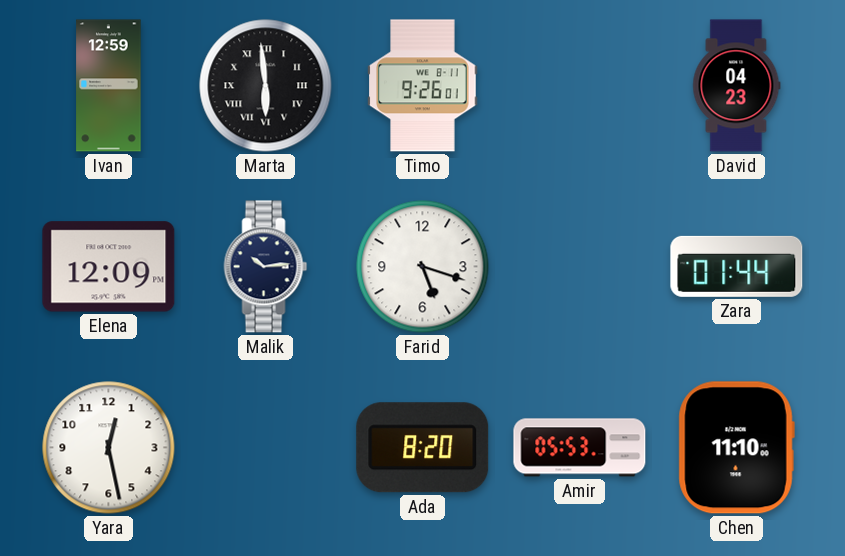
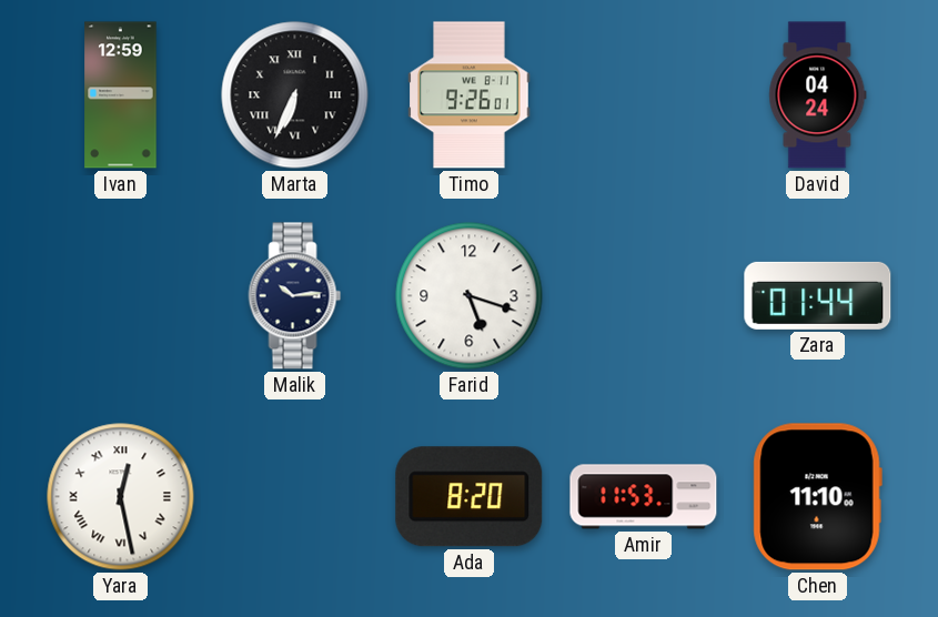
Marta: 5:59 -> 6:34
David: 04:23 -> 04:24
Elena: 12:09 -> none
Yara numerals: Arabic -> Roman
Amir: 05:53 -> 11:53
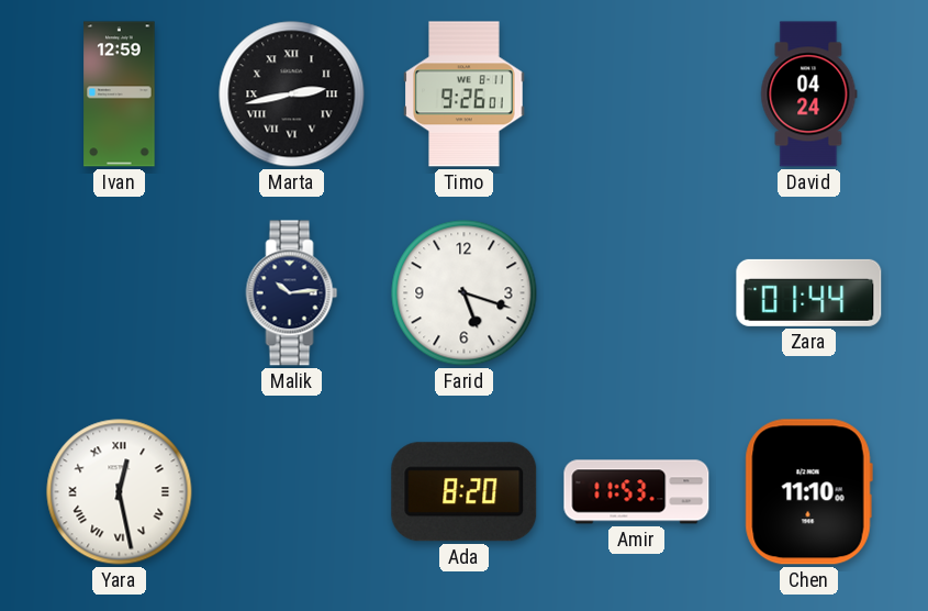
Marta: 6:34 -> 2:43
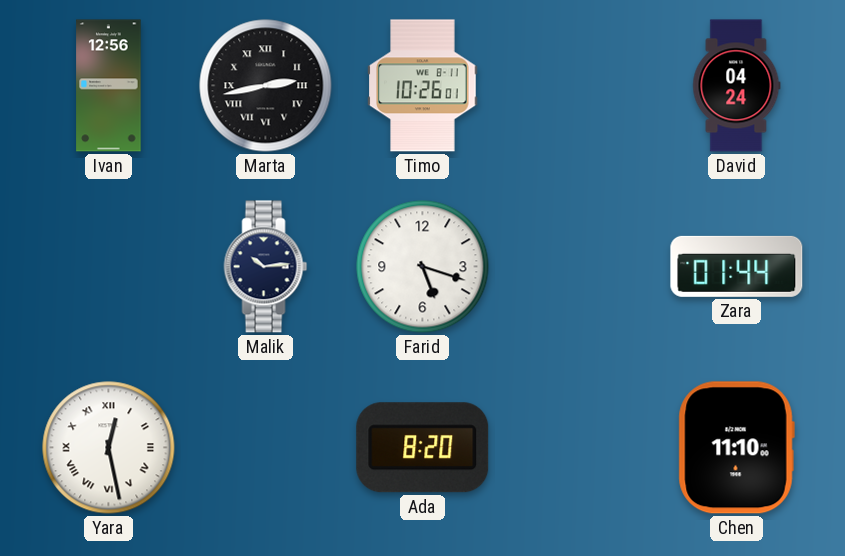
Ivan: 12:59 -> 12:56
Timo: 9:26 -> 10:26
Amir: 11:53 -> none
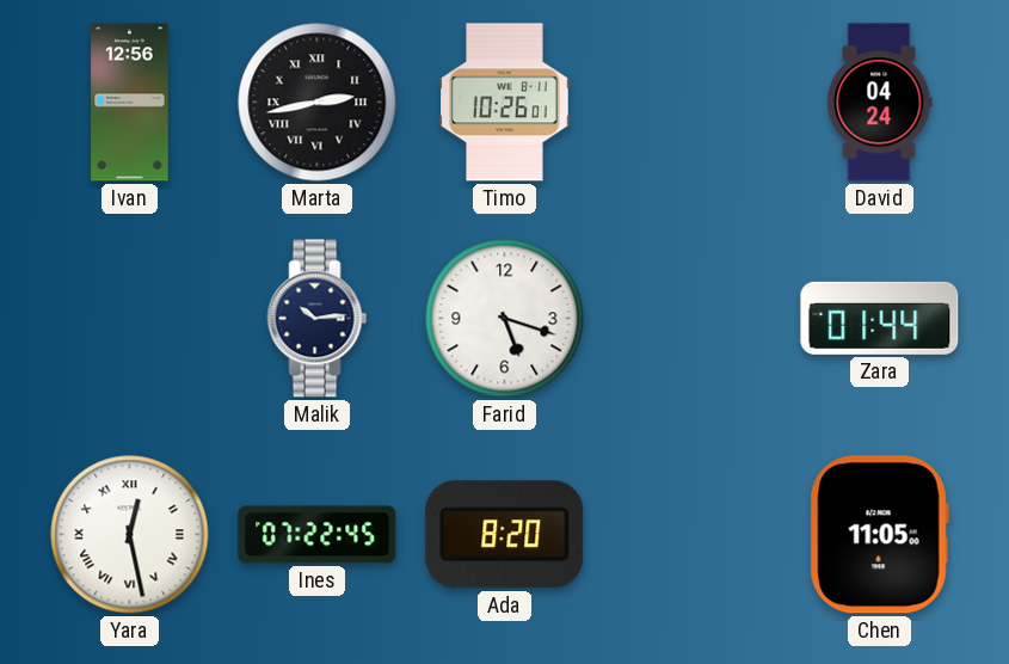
Ines: none -> 07:22
Chen: 11:10 -> 11:05
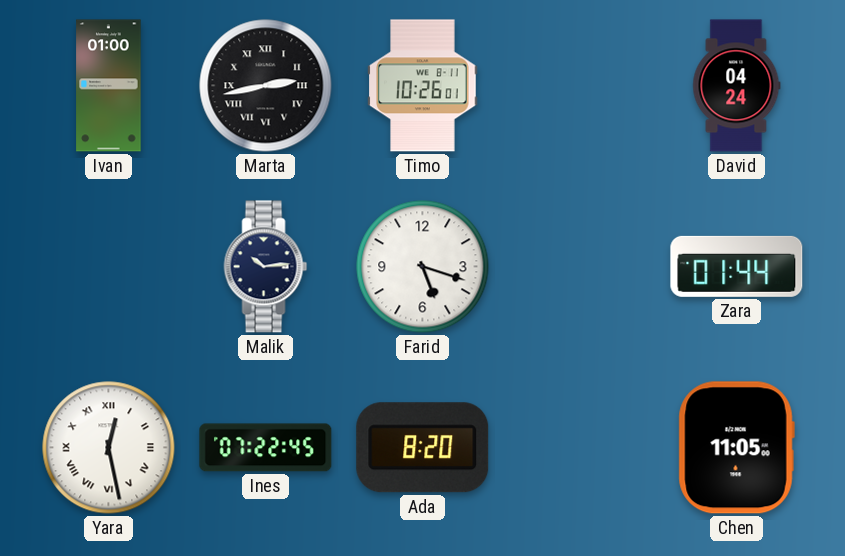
Ivan: 12:56 -> 01:00
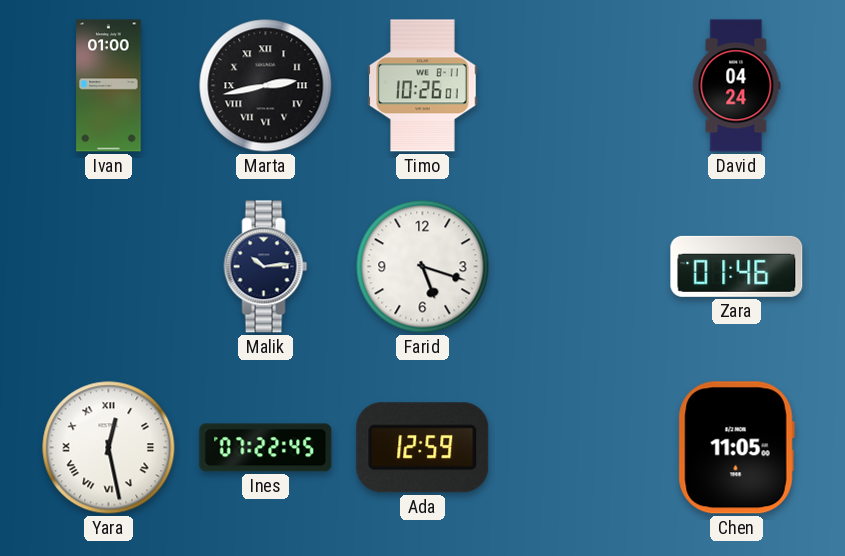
Zara: 01:44 -> 01:46
Ada: 8:20 -> 12:59
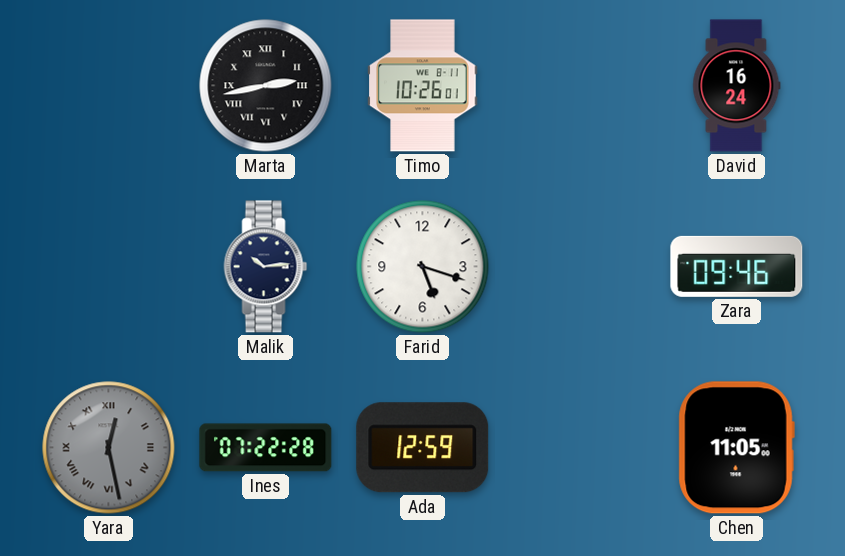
Ivan: 01:00 -> none
David: 04:24 -> 16:24
Zara: 01:46 -> 09:46
Yara dial: white -> grey
Ines: 07:22:45 -> 07:22:28
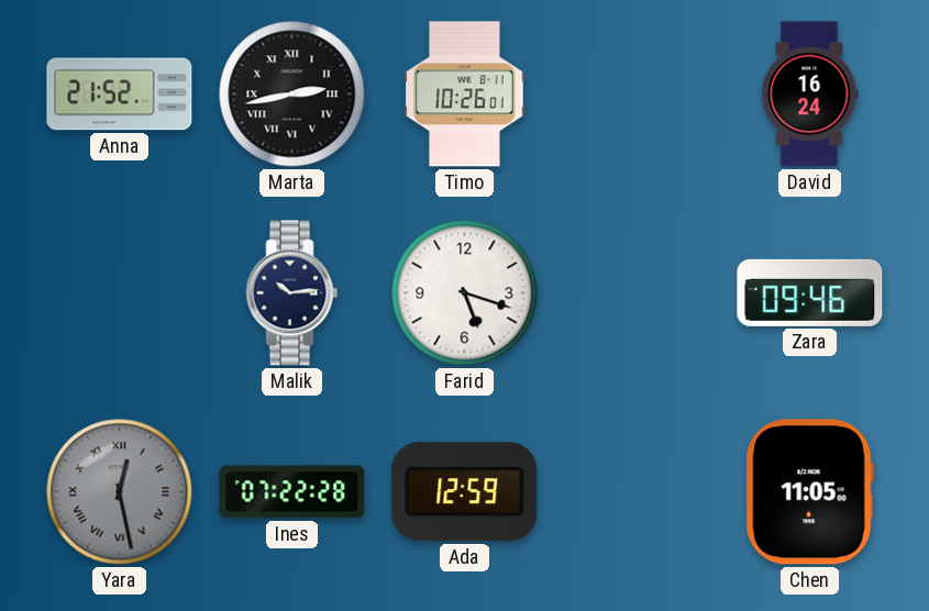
Anna: none -> 21:52
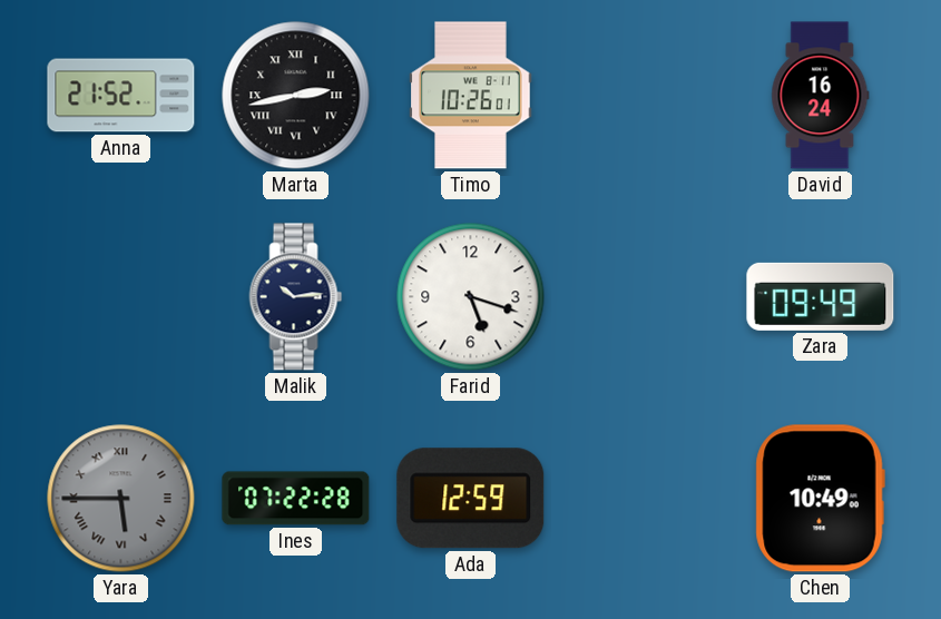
Zara: 09:46 -> 09:49
Yara: 12:28 -> 5:45
Chen: 11:05 -> 10:49
